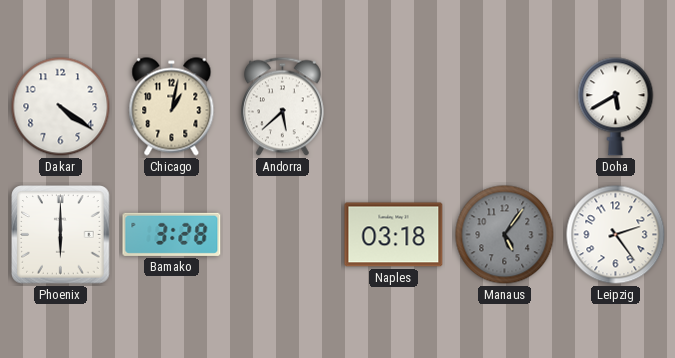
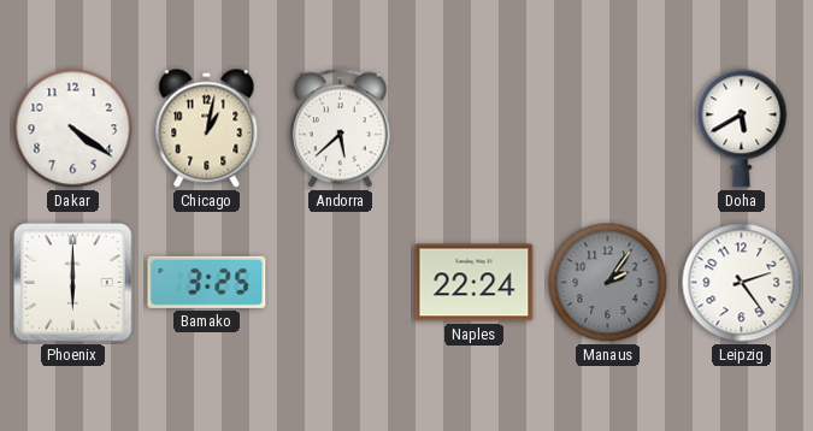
Bamako: 3:28 -> 3:25
Naples: 03:18 -> 22:24
Manaus: 5:06 -> 2:06
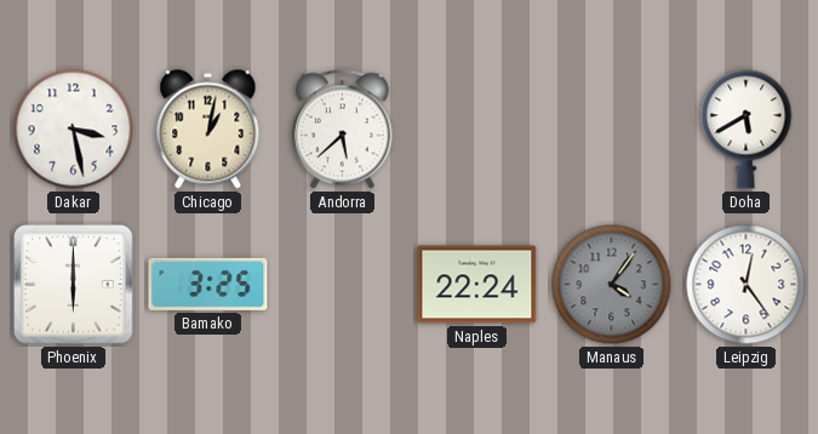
Dakar: 4:21 -> 3:28
Manaus: 2:06 -> 4:06
Leipzig: 2:24 -> 12:24
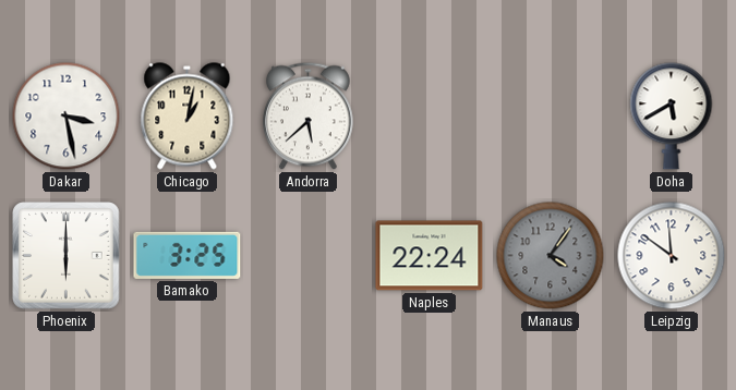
Leipzig: 12:24 -> 11:51
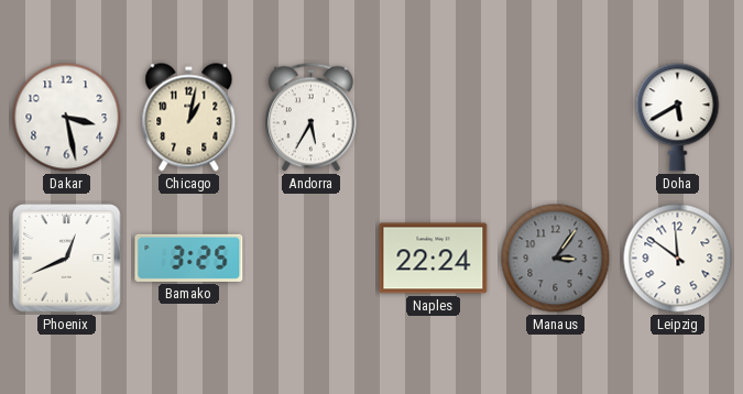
Andorra: 5:38 -> 5:35
Phoenix: 6:00 -> 12:41
Manaus: 4:06 -> 3:06
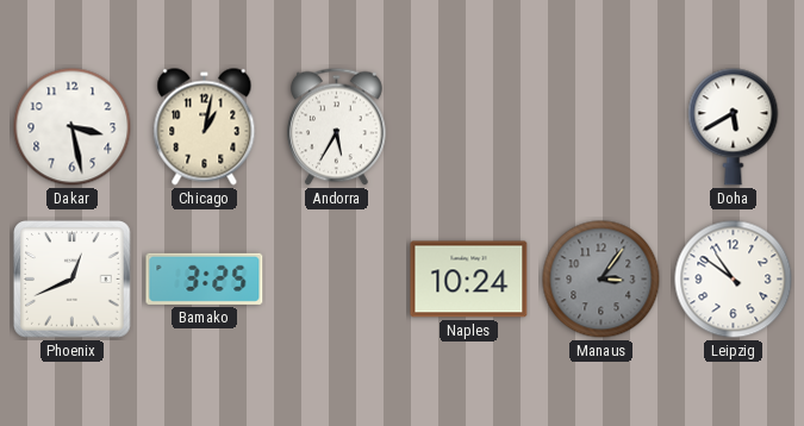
Naples: 22:24 -> 10:24
Leipzig: 11:51 -> 10:51
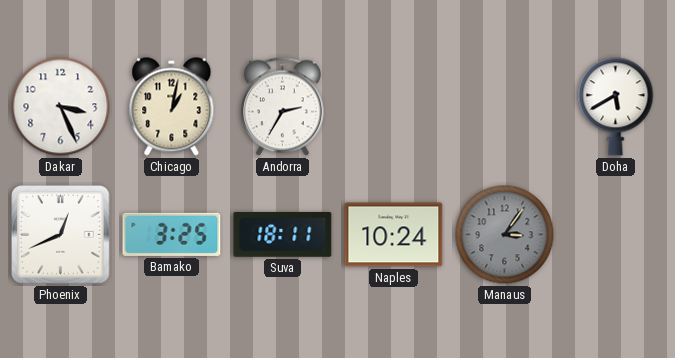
Dakar: 3:28 -> 3:26
Andorra: 5:35 -> 2:35
Suva: none -> 18:11
Leipzig: 10:51 -> none
